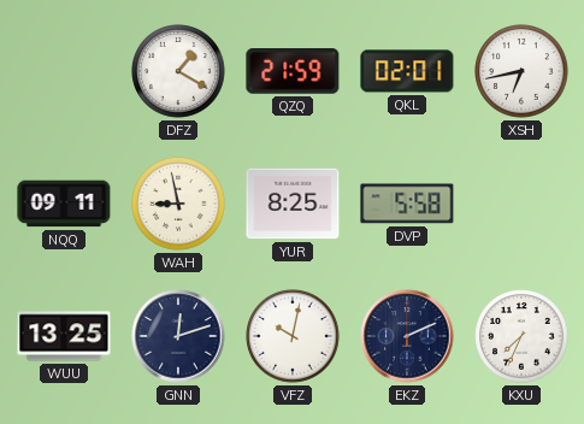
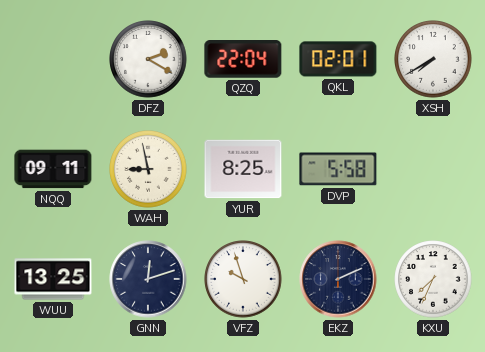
DFZ: 1:20 -> 2:20
QZQ: 21:59 -> 22:04
XSH: 6:43 -> 7:40
VFZ: 10:02 -> 9:57
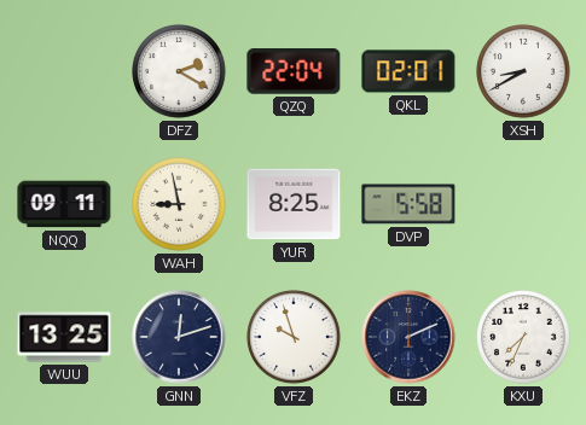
XSH: 7:40 -> 8:40
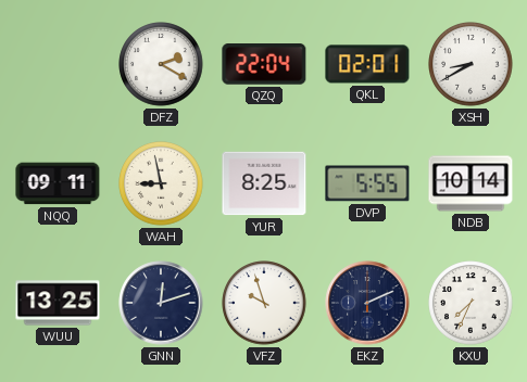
DVP: 5:58 -> 5:55
NDB: none -> 10:14
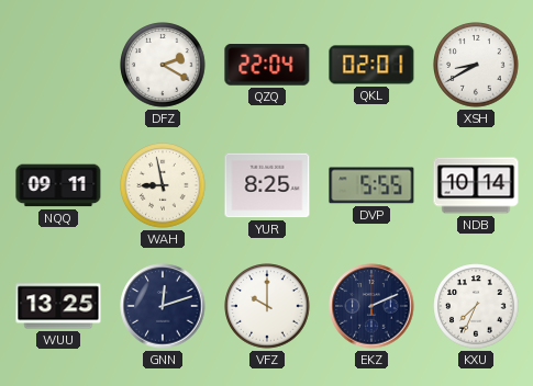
VFZ: 9:57 -> 10:00
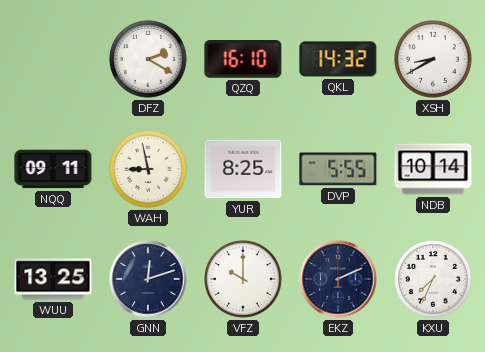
QZQ: 22:04 -> 16:10
QKL: 02:01 -> 14:32
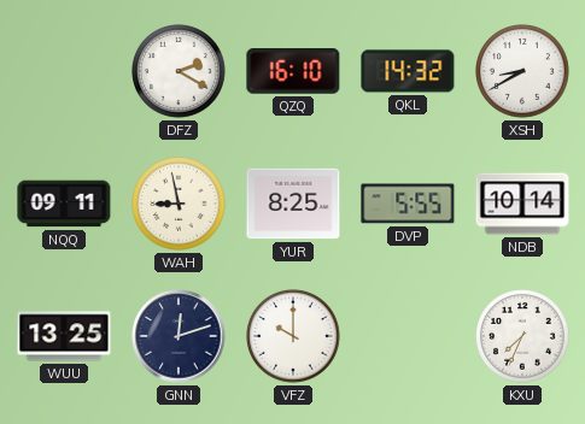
EKZ: 2:11 -> none
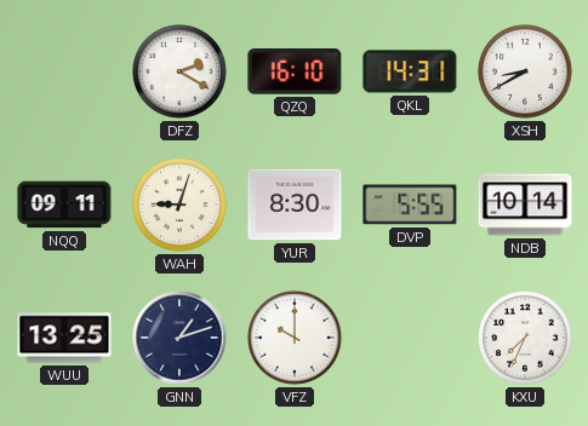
QKL: 14:32 -> 14:31
WAH: 8:58 -> 9:03
YUR: 8:25 -> 8:30
GNN: 12:12 -> 1:12
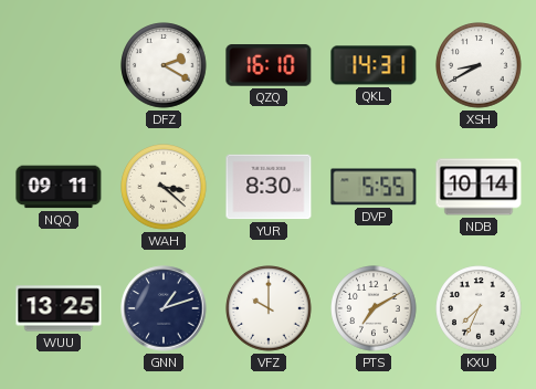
WAH: 9:03 -> 3:22
PTS: none -> 7:10
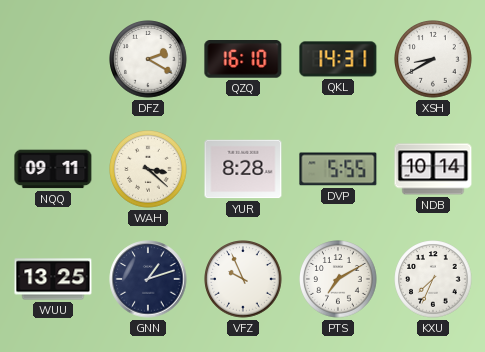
YUR: 8:30 -> 8:28
VFZ: 10:00 -> 9:56
